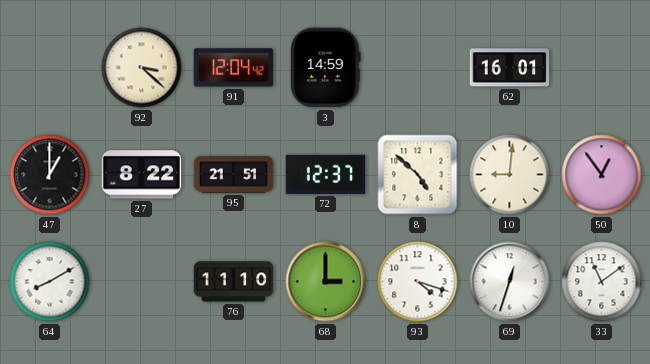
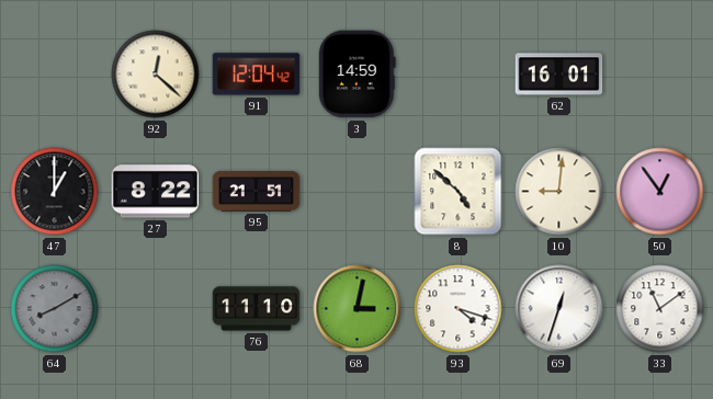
92: 3:22 -> 12:22
72: 12:37 -> none
64 dial: white -> grey
68: 3:00 -> 3:02
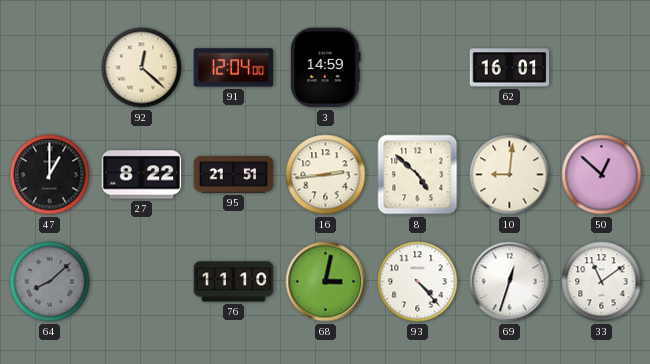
91: 12:04:42 -> 12:04:00
16: none -> 2:44
50: 12:54 -> 12:52
64: 8:10 -> 8:08
93: 4:18 -> 4:23
